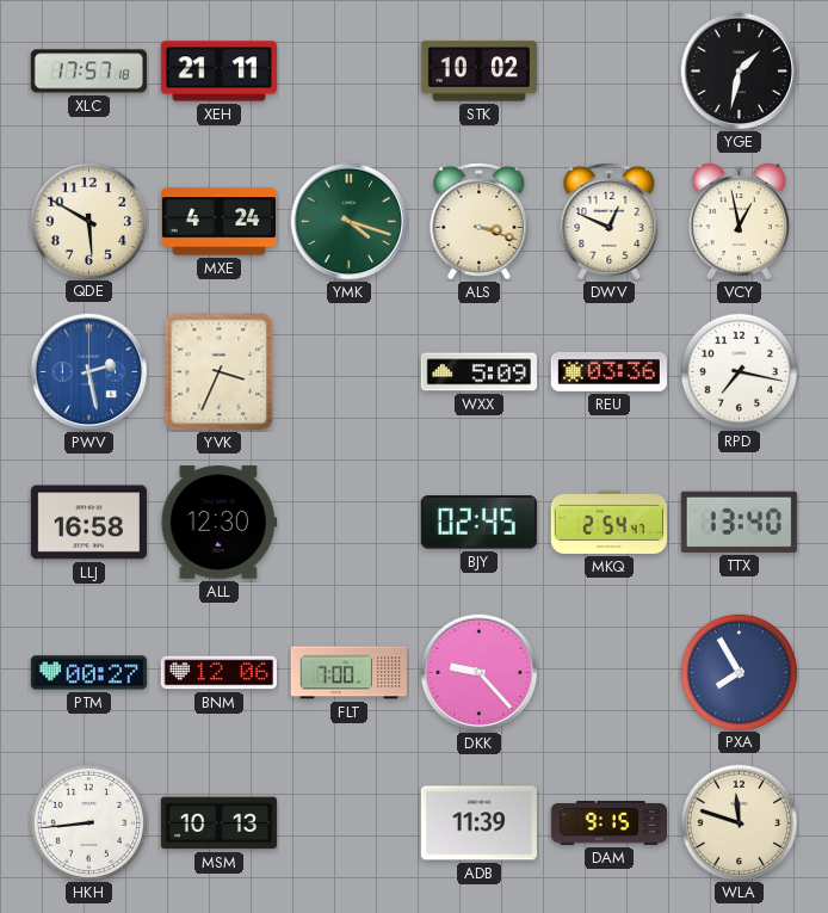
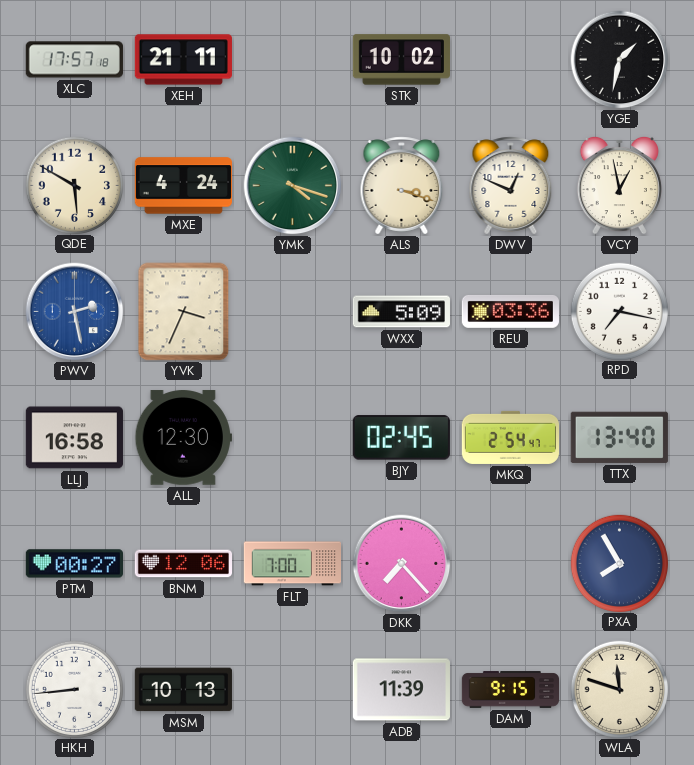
DKK: 9:23 -> 7:23
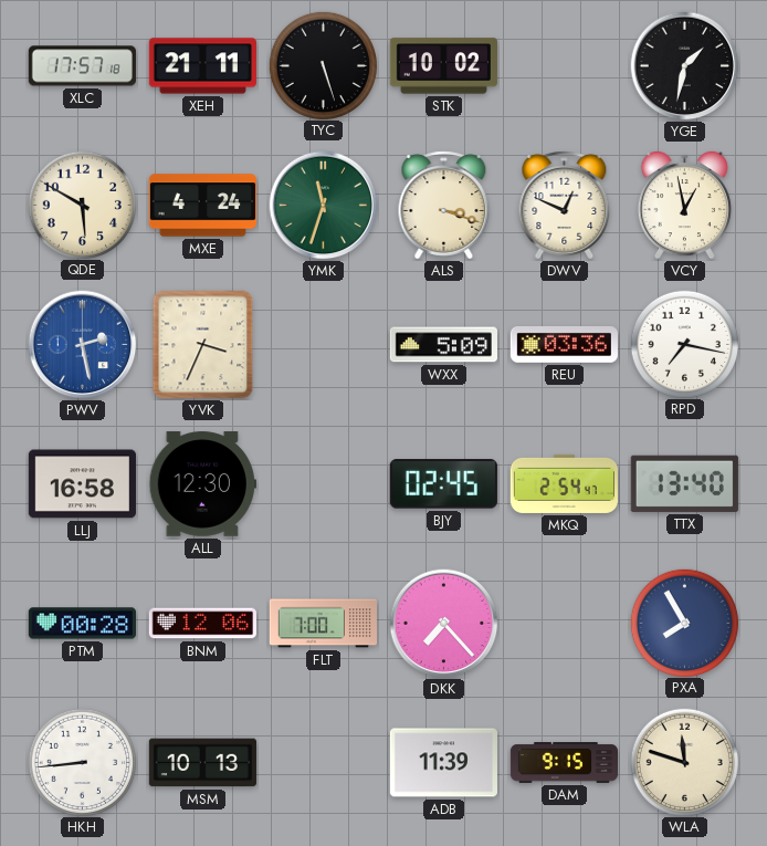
TYC: none -> 5:27
YMK: 4:18 -> 11:33
PTM: 00:27 -> 00:28
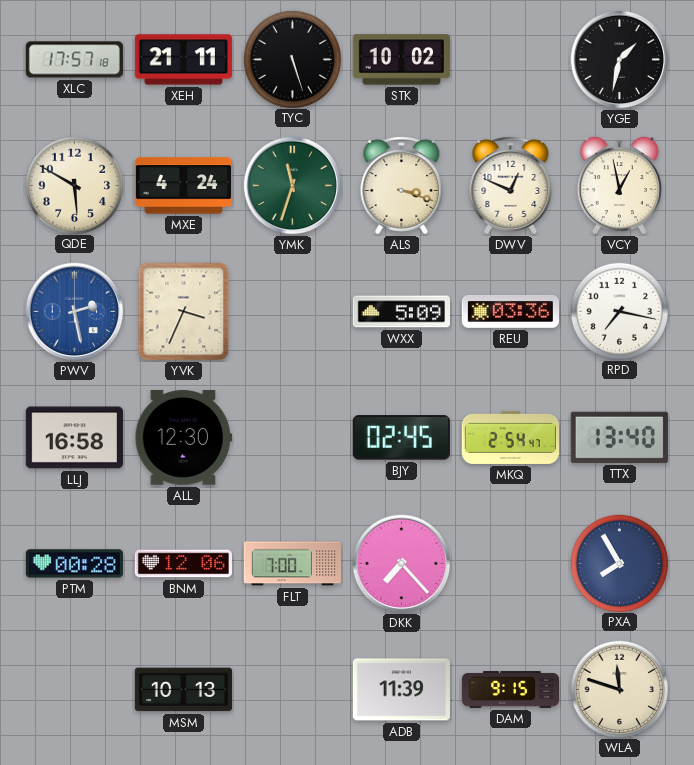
HKH: 8:44 -> none
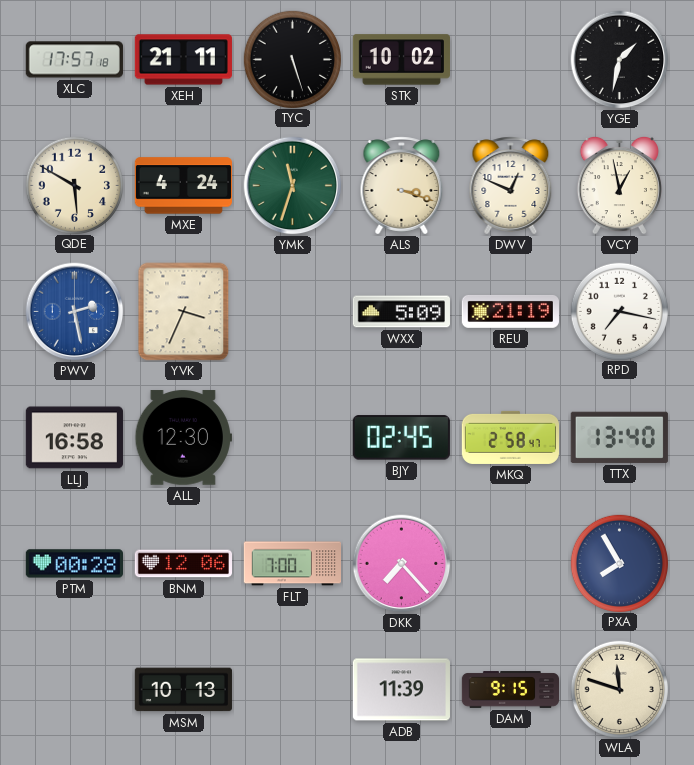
REU: 03:36 -> 21:19
MKQ: 2:54 -> 2:58
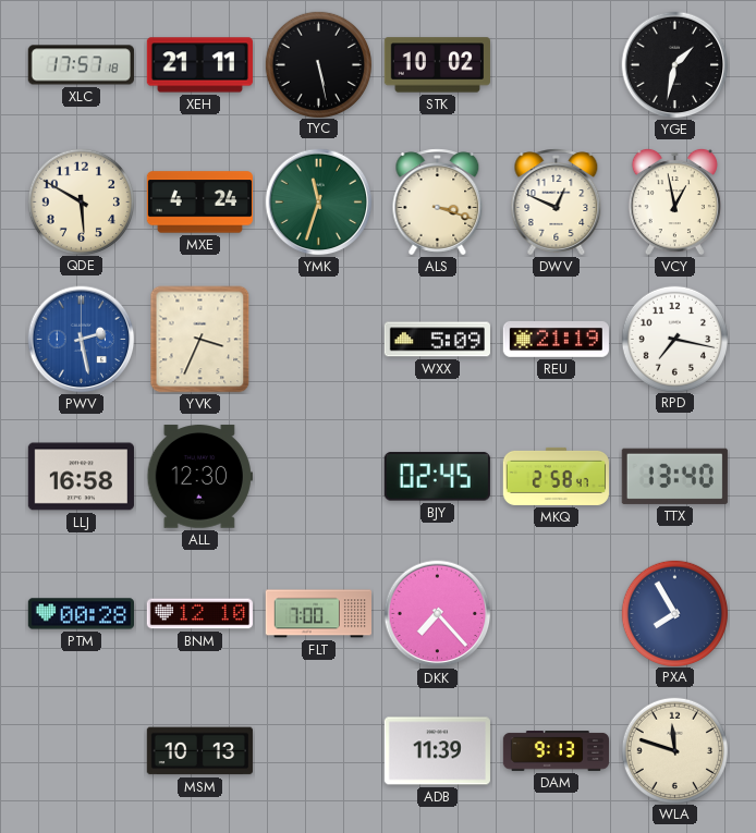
TYC: 5:27 -> 5:28
BNM: 12:06 -> 12:10
DAM: 9:15 -> 9:13
